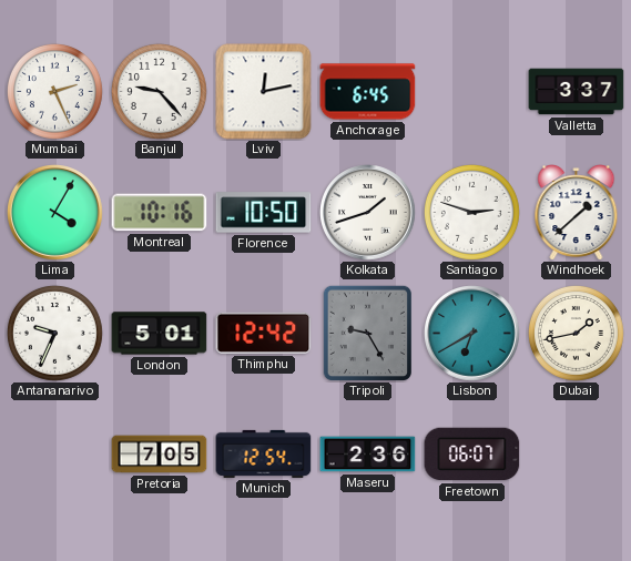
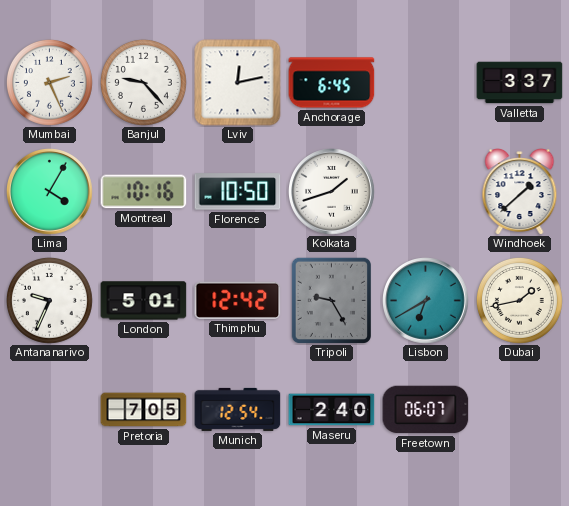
Santiago: 2:48 -> none
Maseru: 2:36 -> 2:40
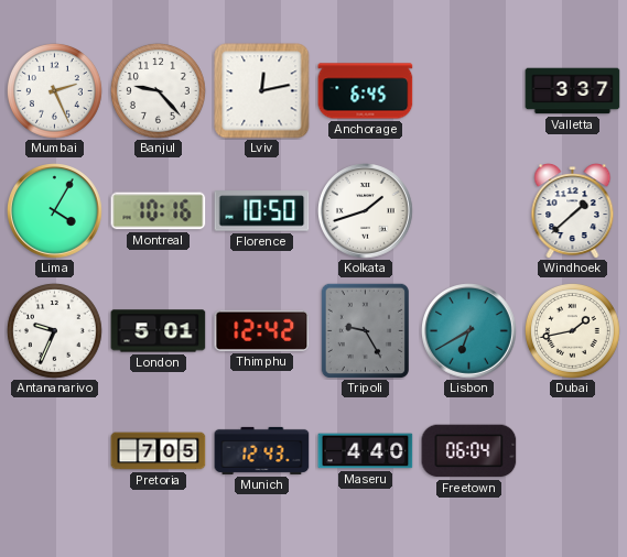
Munich: 12:54 -> 12:43
Maseru: 2:40 -> 4:40
Freetown: 06:07 -> 06:04
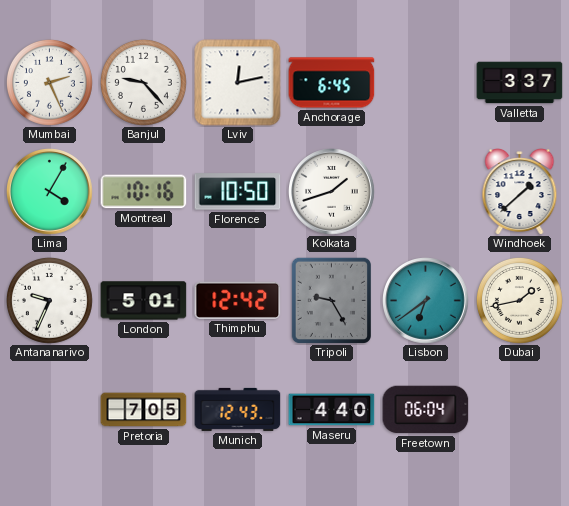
Lisbon: 6:40 -> 6:39
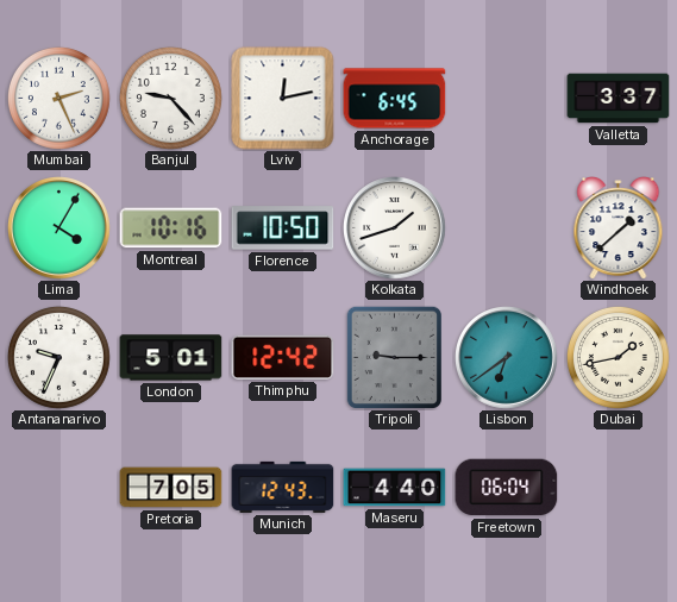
Tripoli: 9:25 -> 9:15
